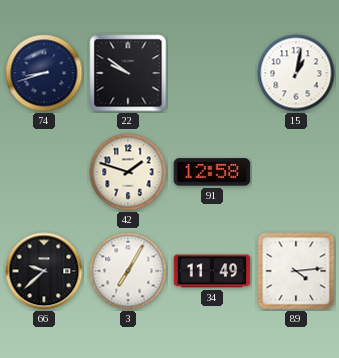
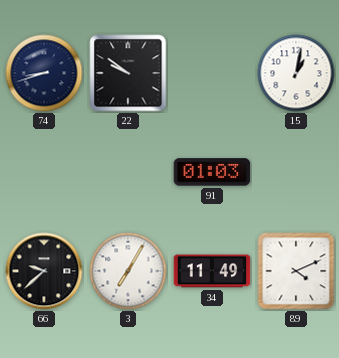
42: 1:48 -> none
91: 12:58 -> 01:03
89: 4:14 -> 4:11
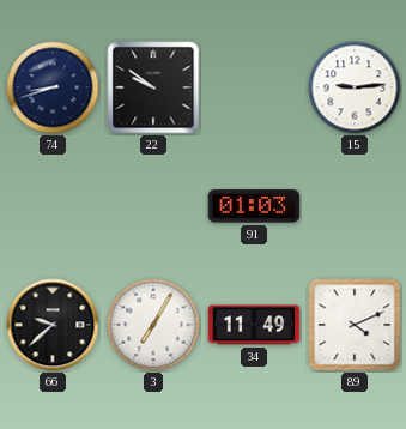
15: 1:02 -> 9:14
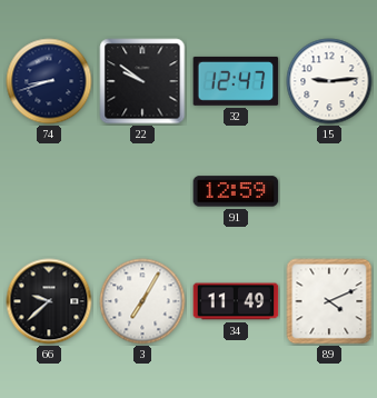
32: none -> 12:47
91: 01:03 -> 12:59
